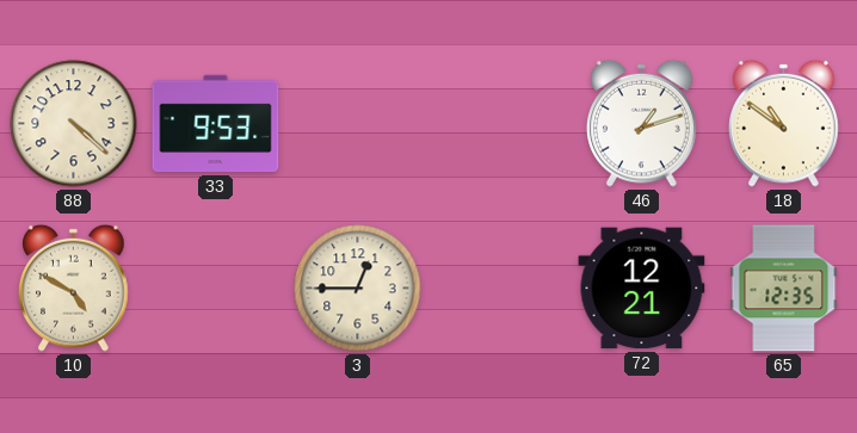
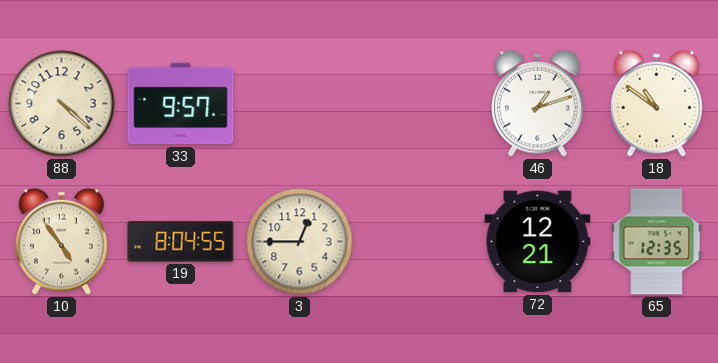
33: 9:53 -> 9:57
10: 4:50 -> 4:54
19: none -> 8:04
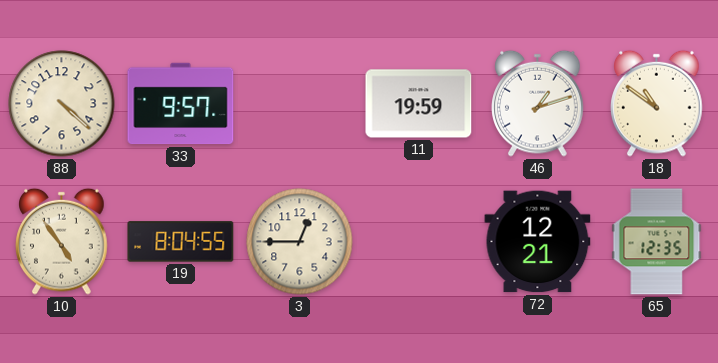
11: none -> 19:59
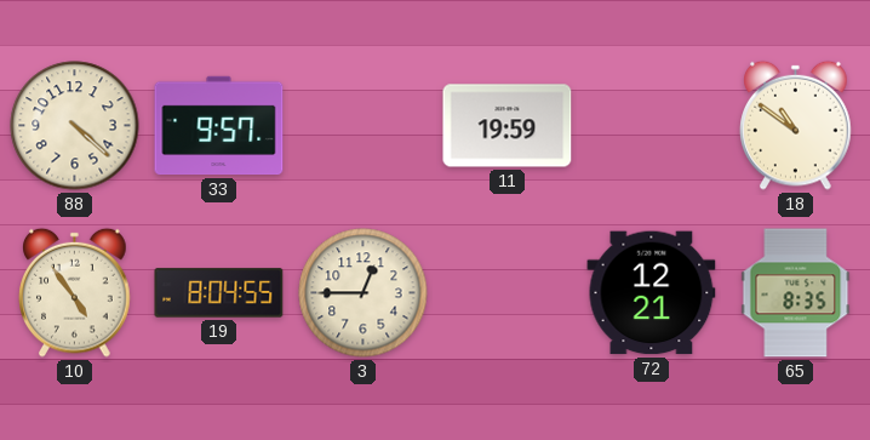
46: 1:12 -> none
65: 12:35 -> 8:35
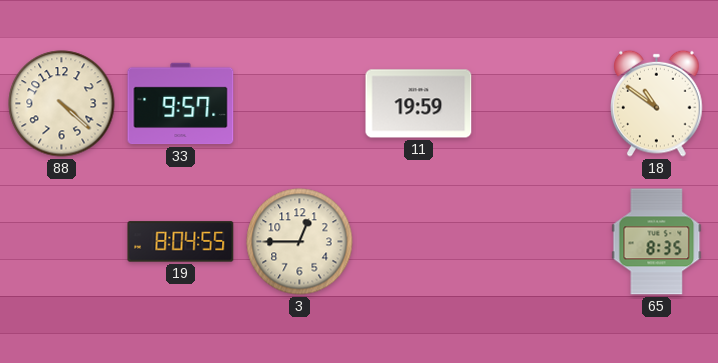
10: 4:54 -> none
72: 12:21 -> none
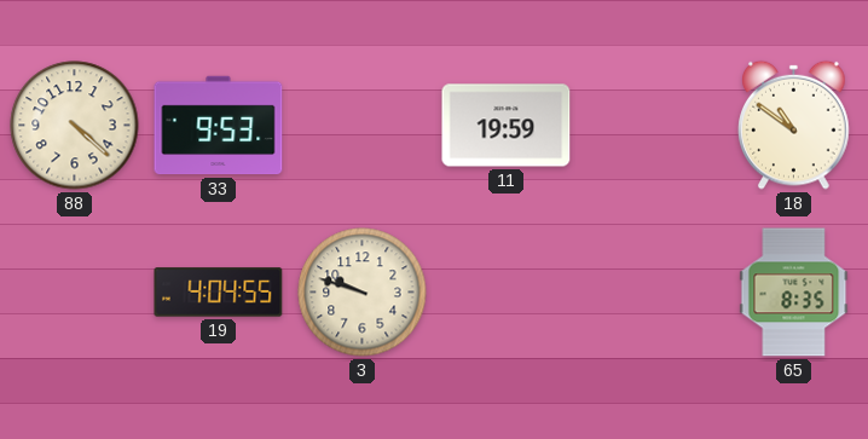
33: 9:57 -> 9:53
19: 8:04 -> 4:04
3: 12:45 -> 9:48
